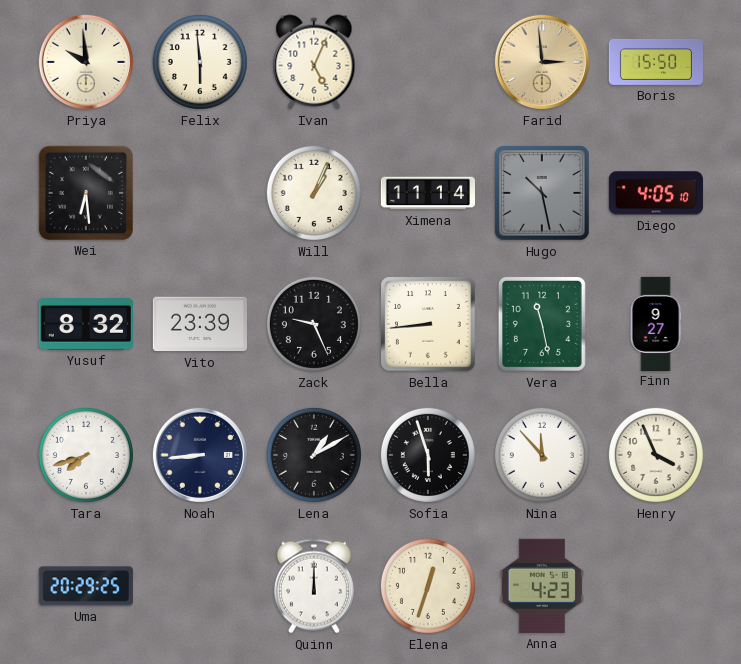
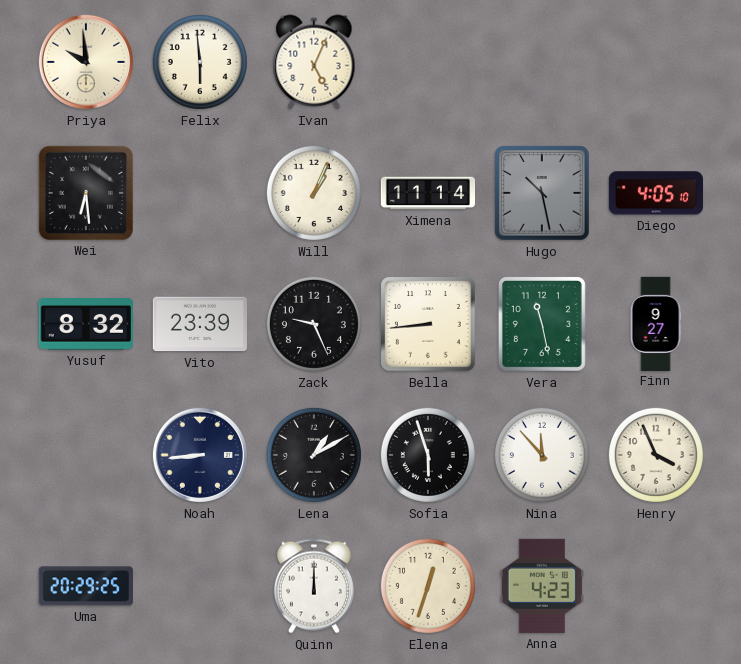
Farid: 2:59 -> none
Boris: 15:50 -> none
Tara: 7:42 -> none
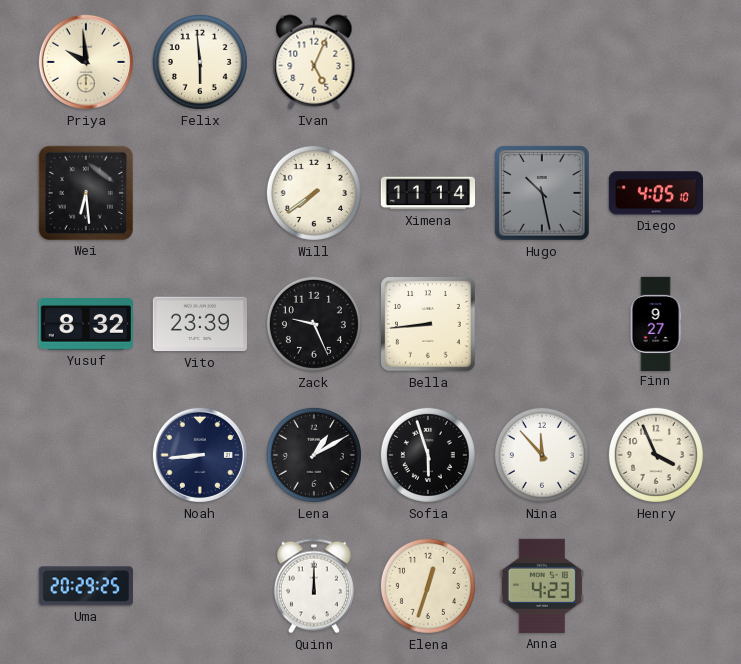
Will: 1:04 -> 7:39
Vera: 11:28 -> none
